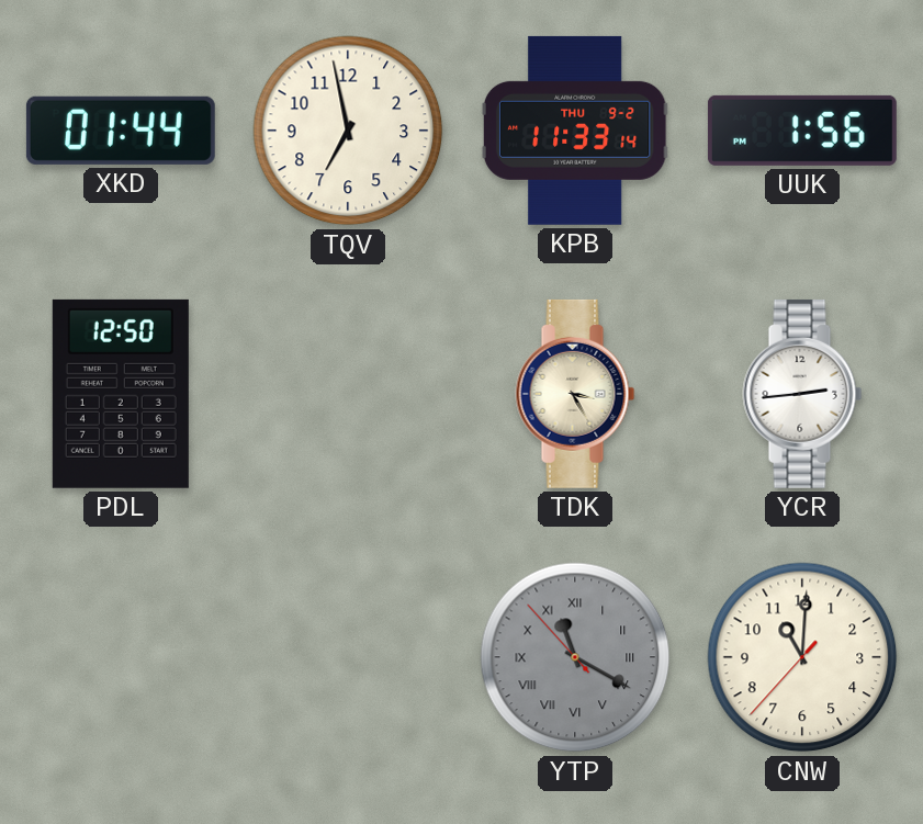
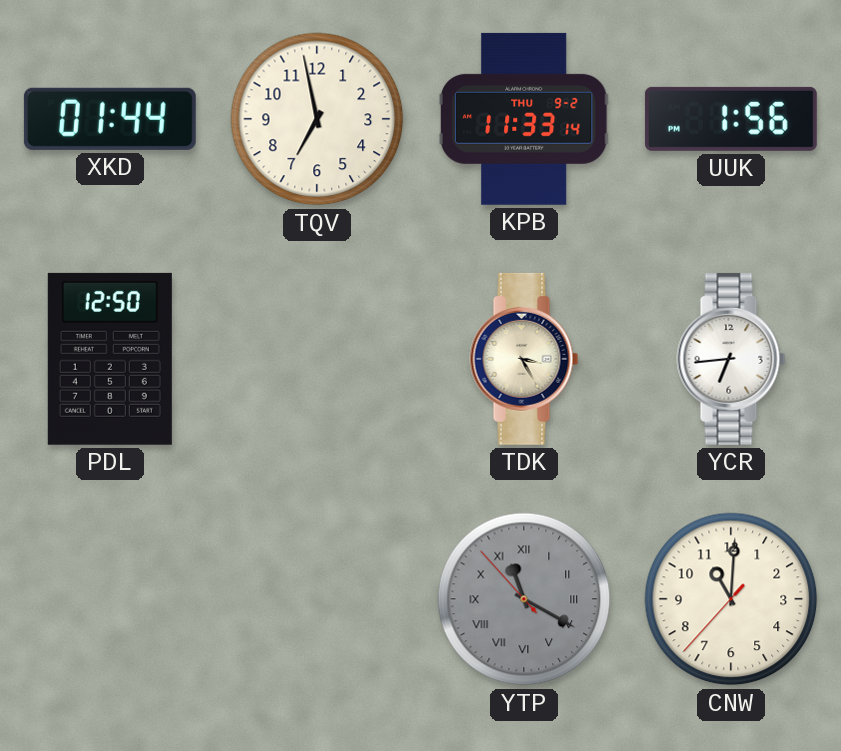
YCR: 2:44 -> 6:44
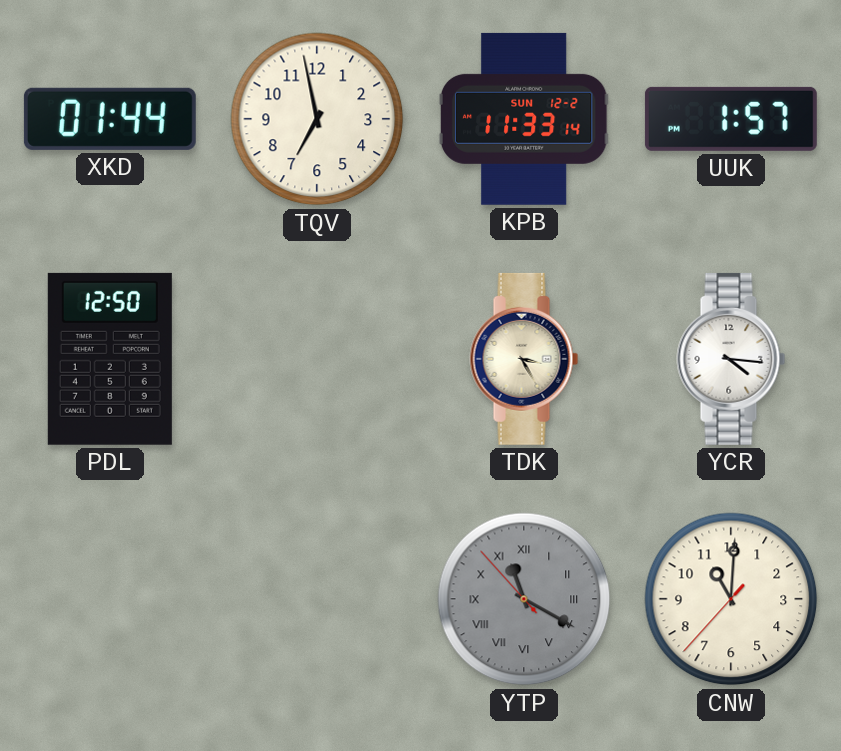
KPB date: THU 9-2 -> SUN 12-2
UUK: 1:56 -> 1:57
YCR: 6:44 -> 4:16
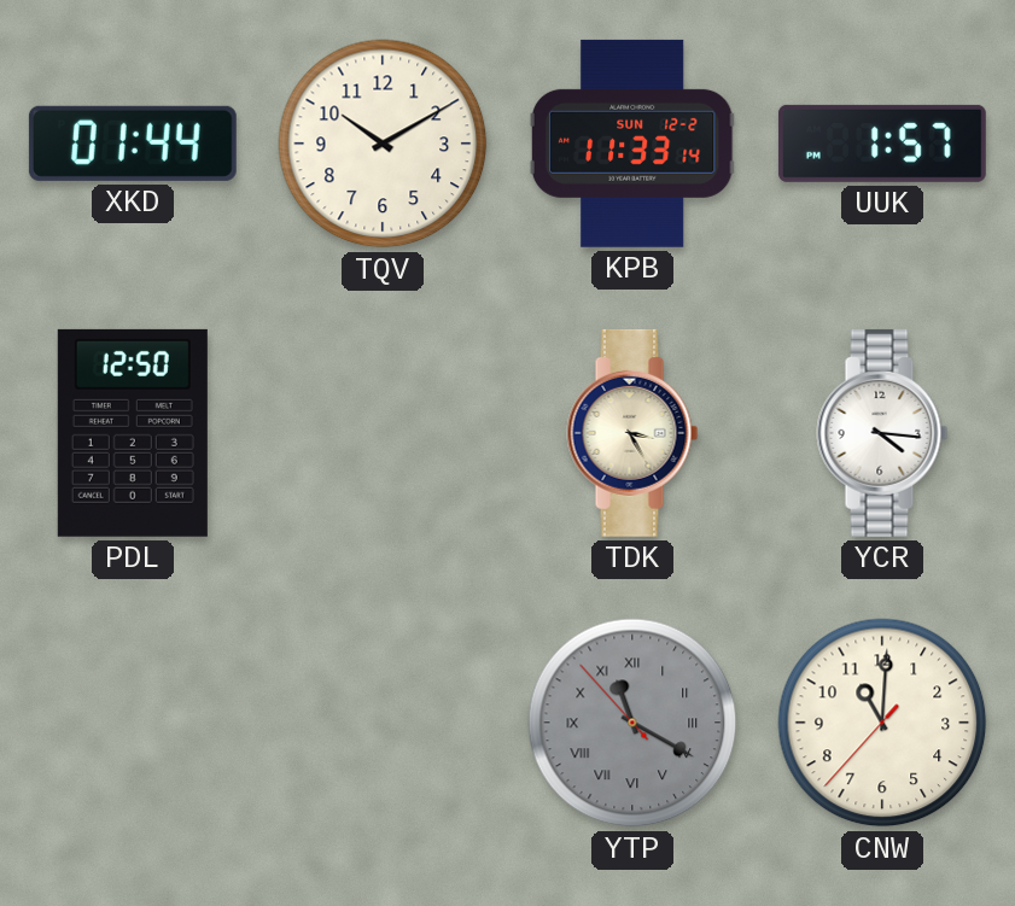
TQV: 6:58 -> 10:10
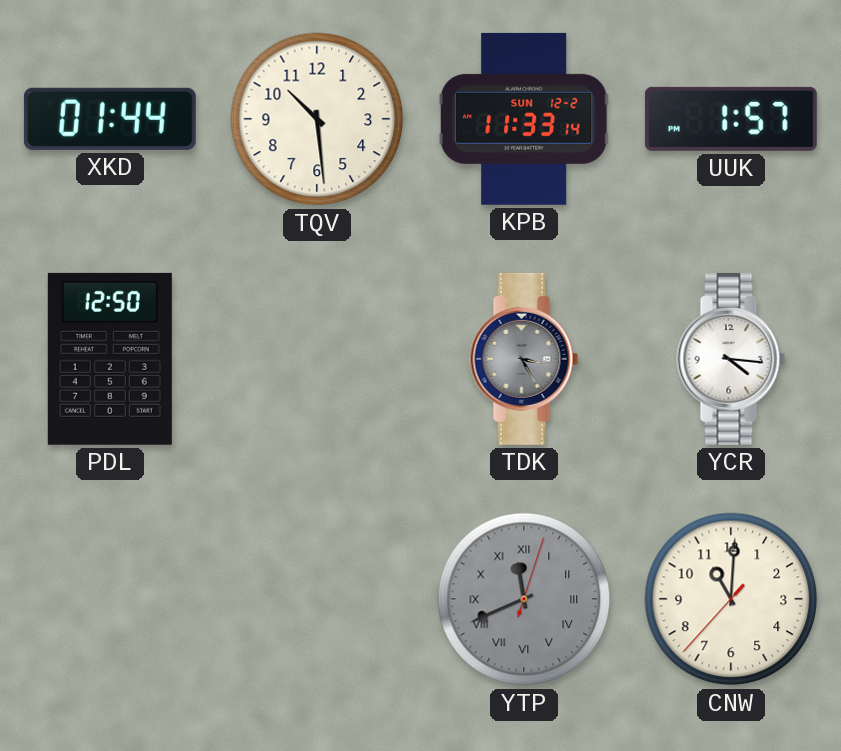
TQV: 10:10 -> 10:29
TDK dial: cream -> grey
YTP: 11:19 -> 11:41
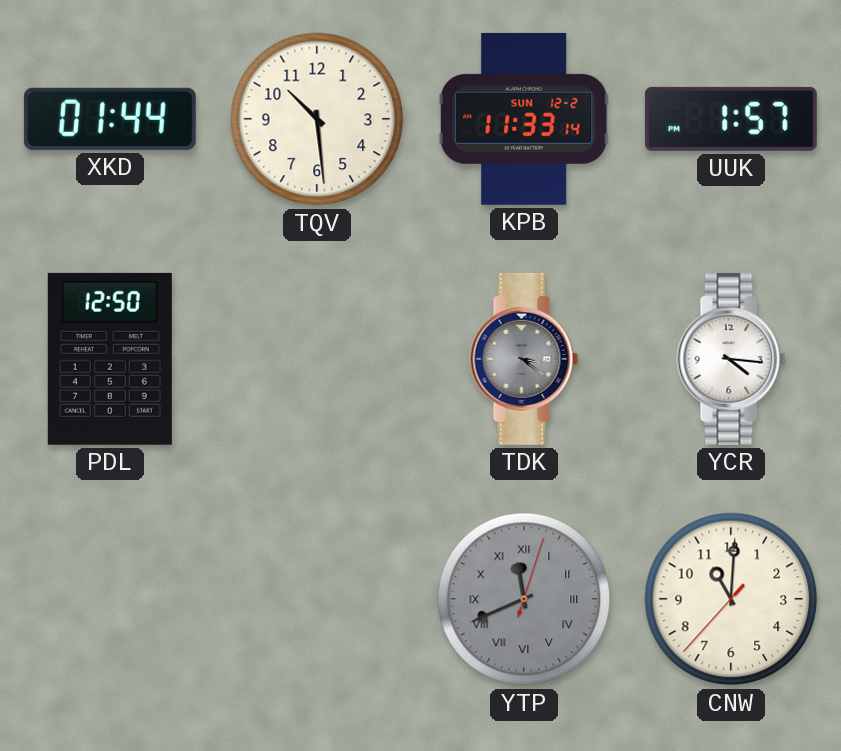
TDK: 3:25 -> 3:21
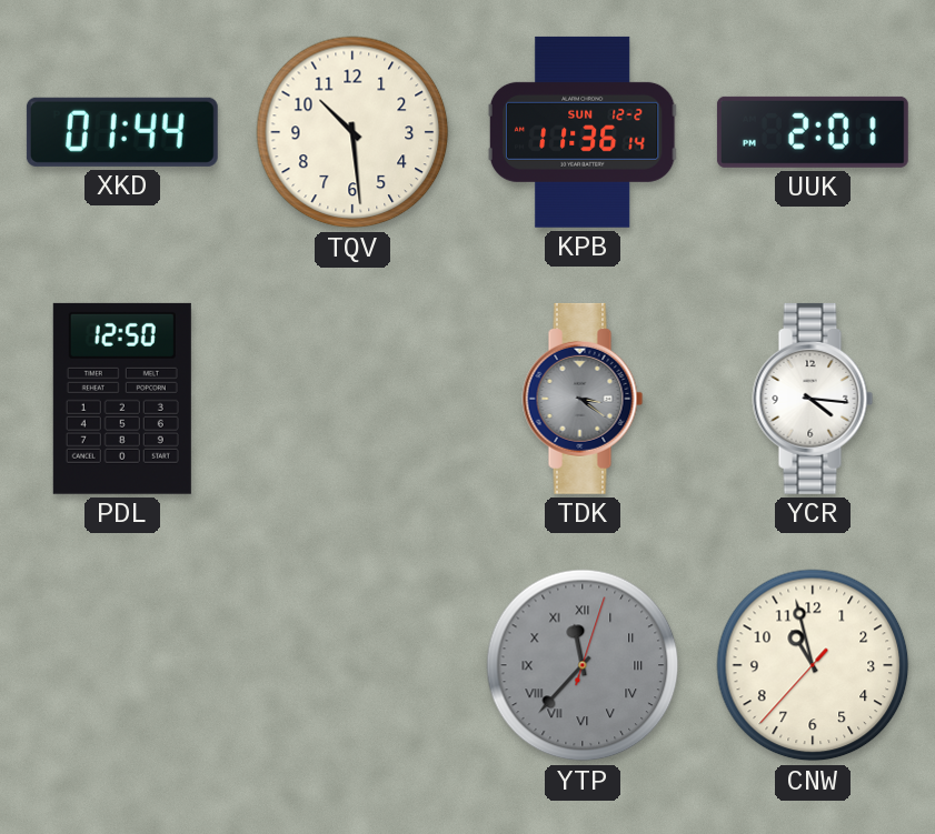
KPB: 11:33 -> 11:36
UUK: 1:57 -> 2:01
YTP: 11:41 -> 11:37
CNW: 11:00 -> 10:57
